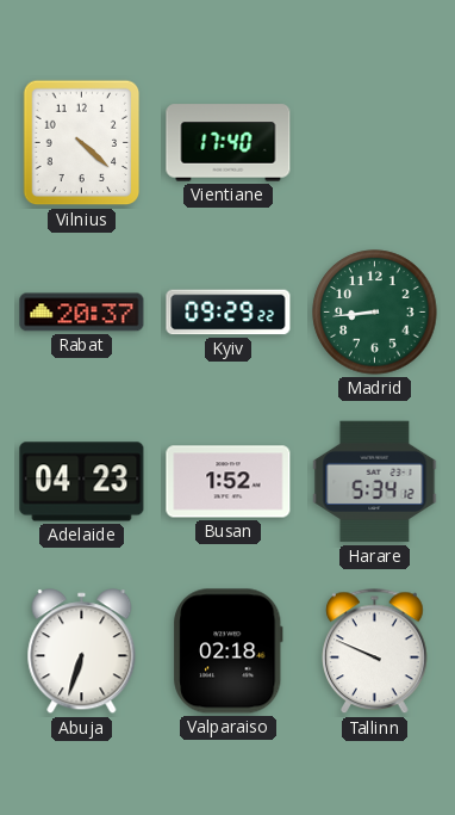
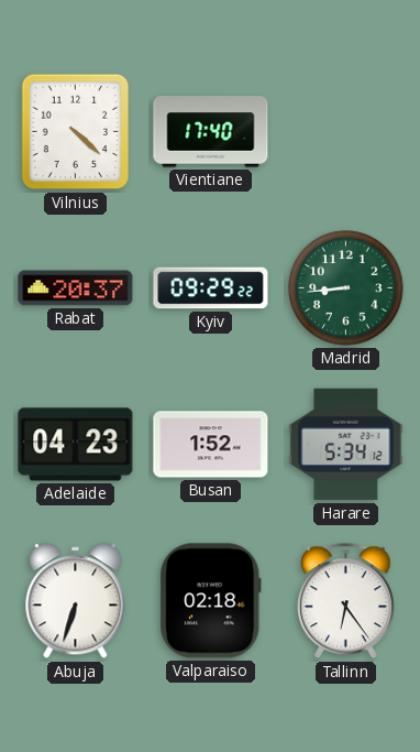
Tallinn: 9:49 -> 6:24
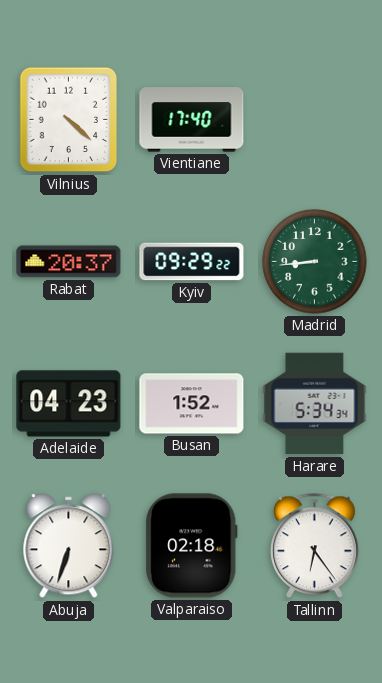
Harare: 5:34:12 -> 5:34:34
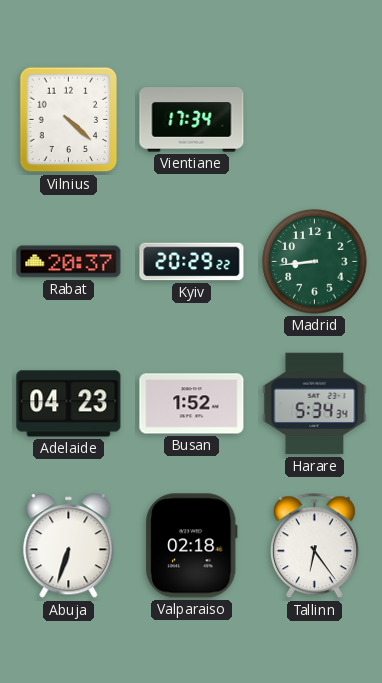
Vientiane: 17:40 -> 17:34
Kyiv: 09:29 -> 20:29
